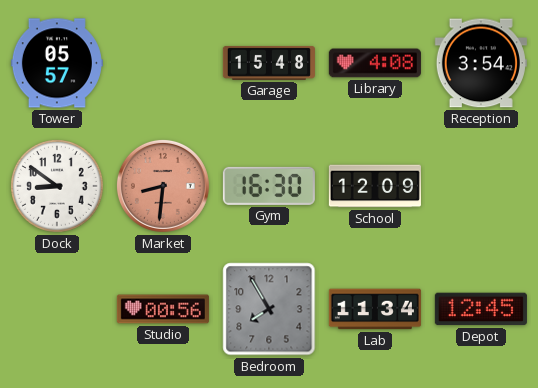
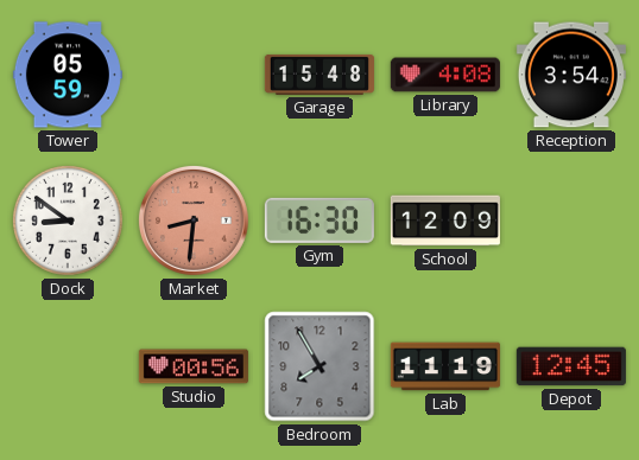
Tower: 05:57 -> 05:59
Lab: 11:34 -> 11:19
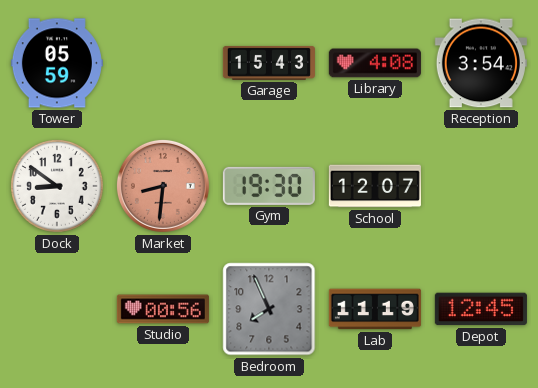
Garage: 15:48 -> 15:43
Gym: 16:30 -> 19:30
School: 12:09 -> 12:07
Bedroom: 7:55 -> 7:56
